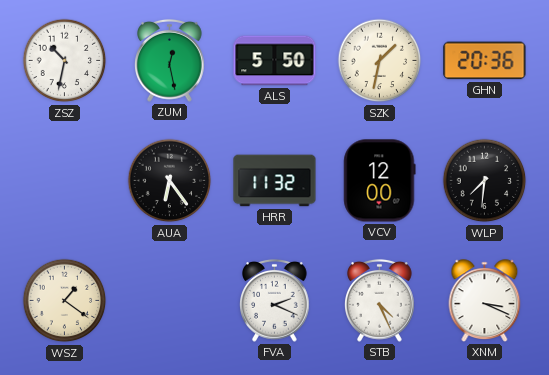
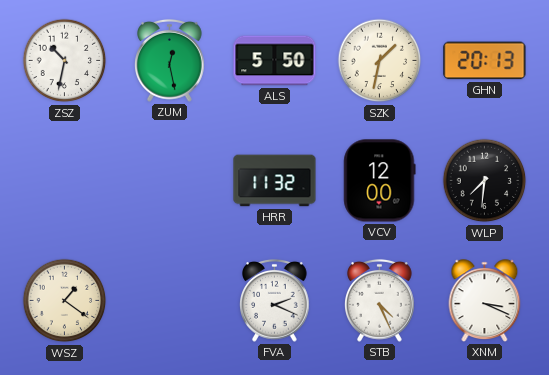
GHN: 20:36 -> 20:13
AUA: 6:24 -> none
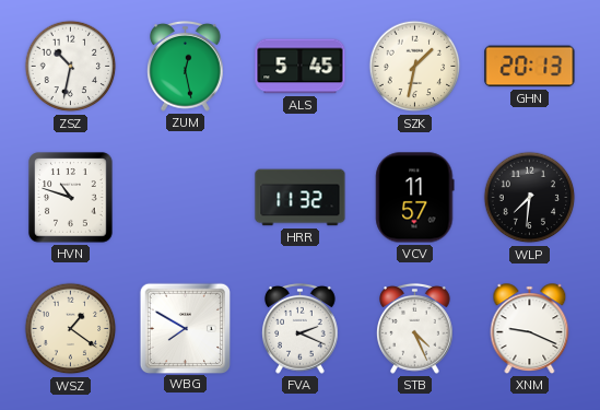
ALS: 5:50 -> 5:45
HVN: none -> 10:48
VCV: 12:00 -> 11:57
WBG: none -> 7:50
XNM: 3:19 -> 9:19
